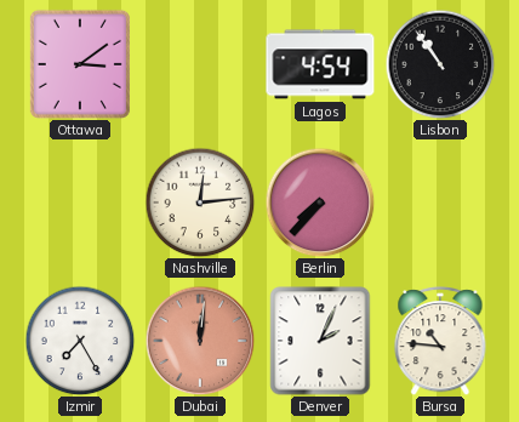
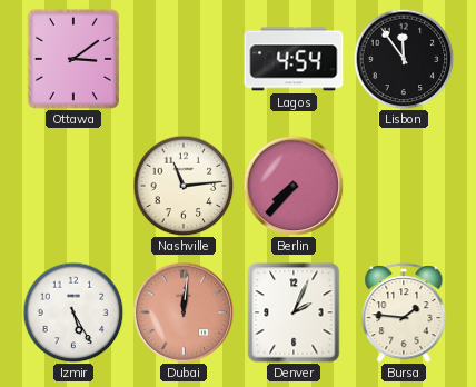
Lisbon: 10:54 -> 11:54
Nashville: 12:14 -> 11:14
Izmir: 7:25 -> 5:25
Bursa: 10:46 -> 1:46
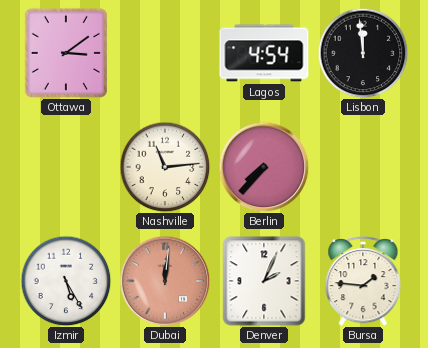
Lisbon: 11:54 -> 11:59
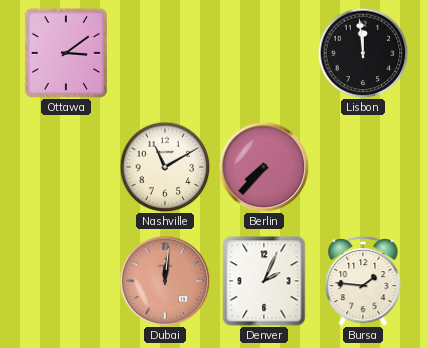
Lagos: 4:54 -> none
Nashville: 11:14 -> 11:10
Izmir: 5:25 -> none
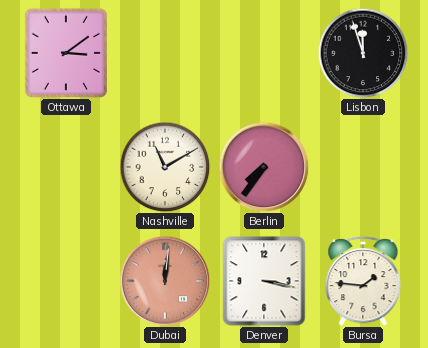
Lisbon: 11:59 -> 11:57
Berlin: 7:37 -> 7:36
Denver: 2:04 -> 3:17
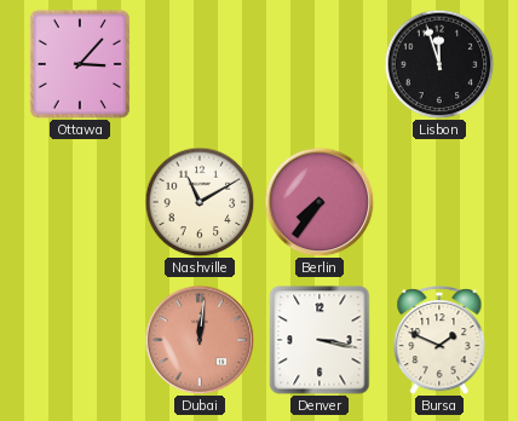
Ottawa: 3:09 -> 3:07
Bursa: 1:46 -> 1:49
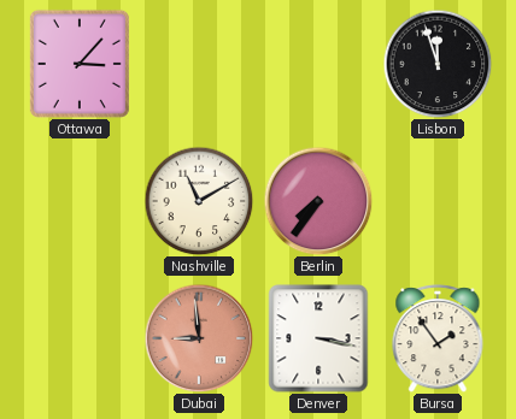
Dubai: 12:01 -> 8:59
Bursa: 1:49 -> 1:54
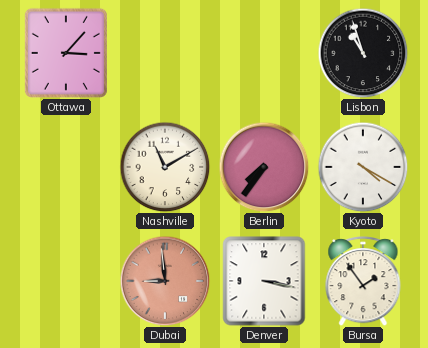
Lisbon: 11:57 -> 10:57
Kyoto: none -> 4:20
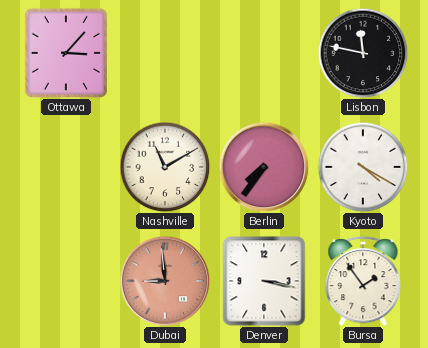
Lisbon: 10:57 -> 11:47
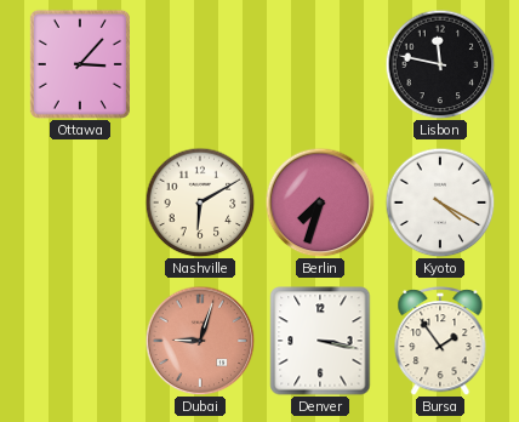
Nashville: 11:10 -> 6:10
Berlin: 7:36 -> 7:33
Dubai: 8:59 -> 9:03
